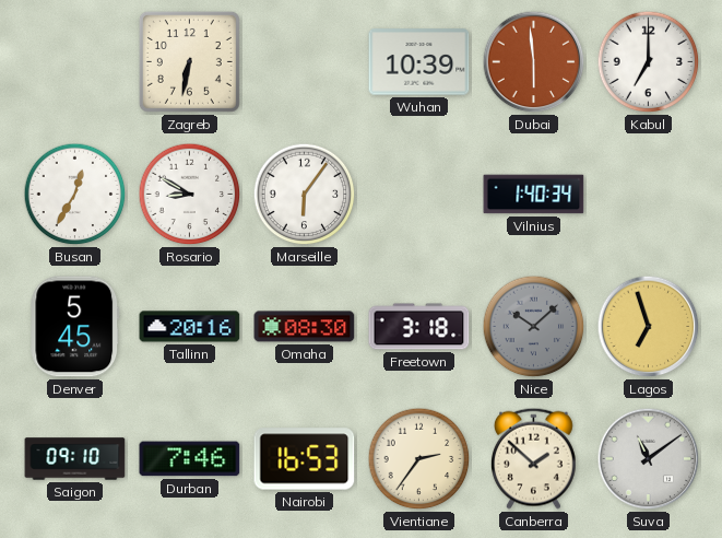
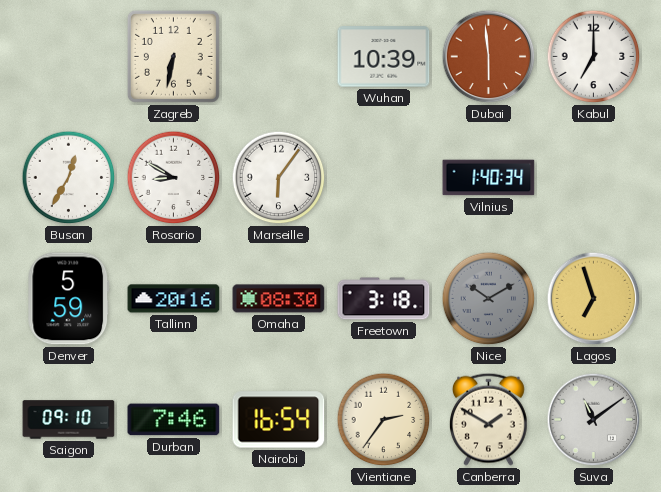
Denver: 5:45 -> 5:59
Nice: 10:08 -> 10:10
Nairobi: 16:53 -> 16:54
Canberra: 1:52 -> 1:50
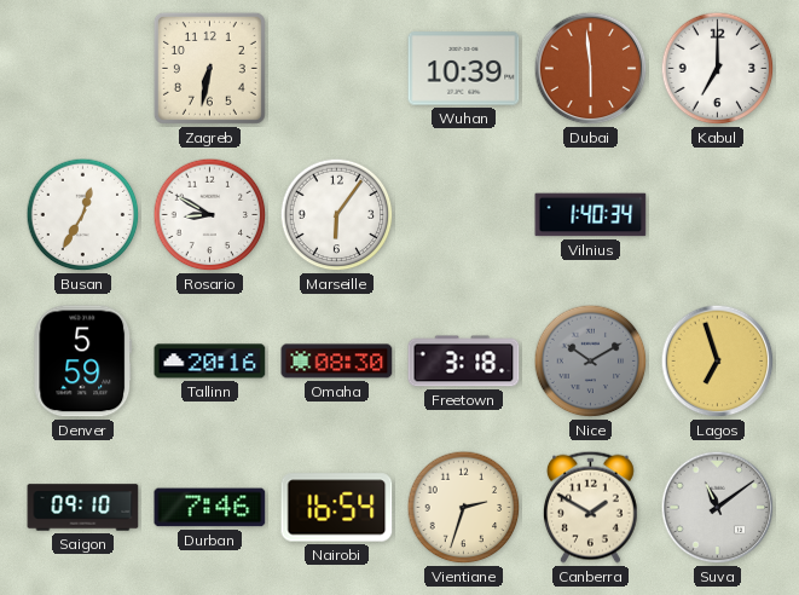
Vientiane: 2:36 -> 2:33
